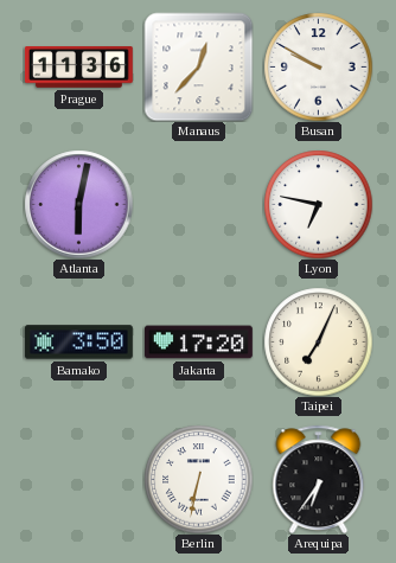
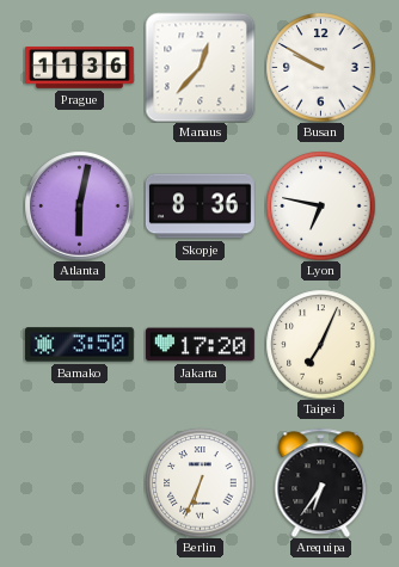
Skopje: none -> 8:36
Berlin: 6:32 -> 6:34
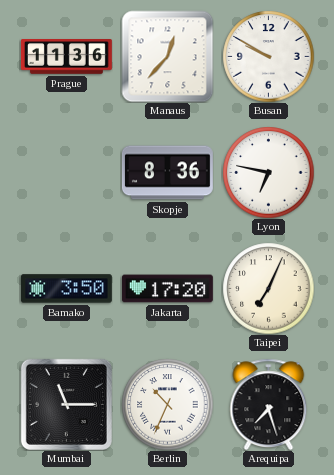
Atlanta: 6:02 -> none
Mumbai: none -> 11:15
Berlin: 6:34 -> 10:34
Arequipa: 6:36 -> 7:27
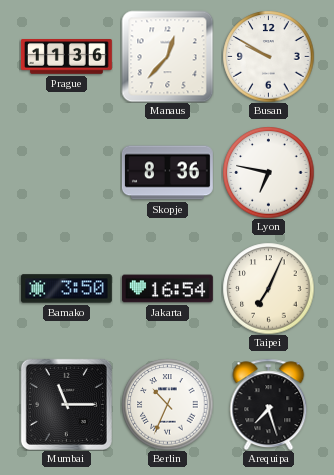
Jakarta: 17:20 -> 16:54
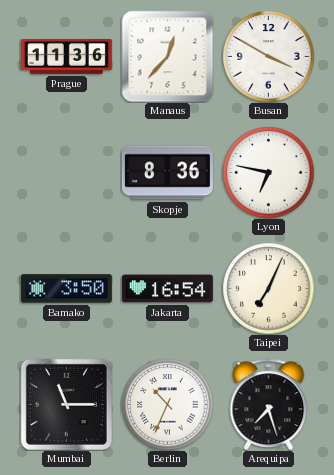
Busan: 9:50 -> 3:50
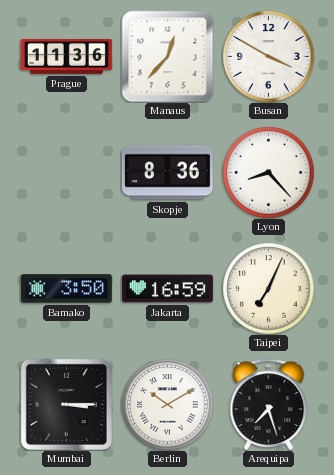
Lyon: 6:47 -> 8:23
Jakarta: 16:54 -> 16:59
Mumbai: 11:15 -> 3:15
Berlin: 10:34 -> 10:10
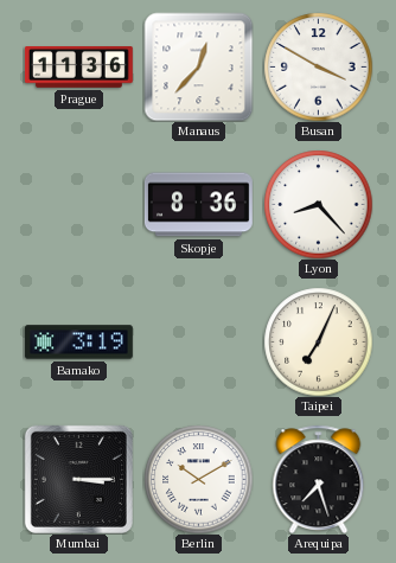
Bamako: 3:50 -> 3:19
Jakarta: 16:59 -> none
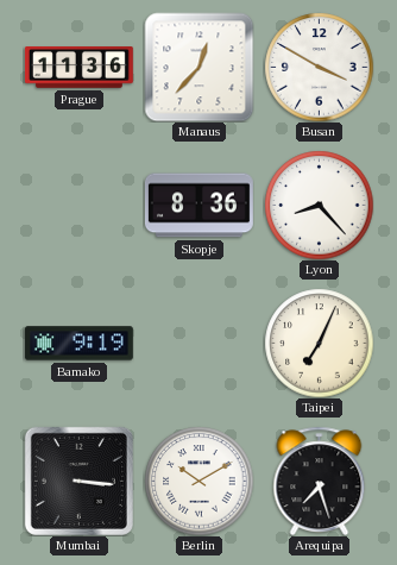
Bamako: 3:19 -> 9:19
Mumbai: 3:15 -> 3:16
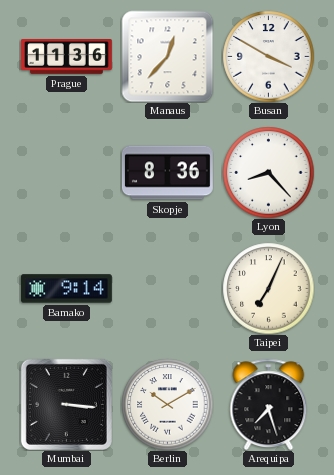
Bamako: 9:19 -> 9:14
